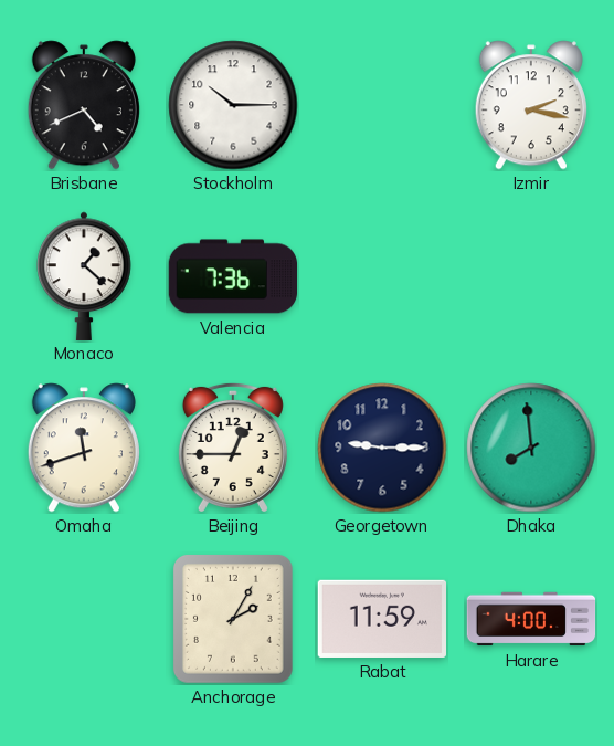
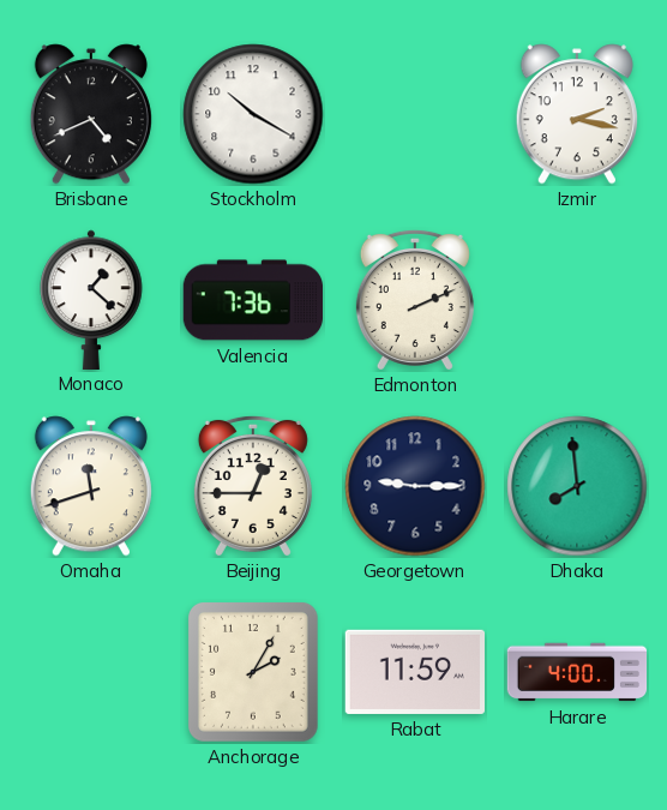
Stockholm: 10:15 -> 10:20
Edmonton: none -> 2:11
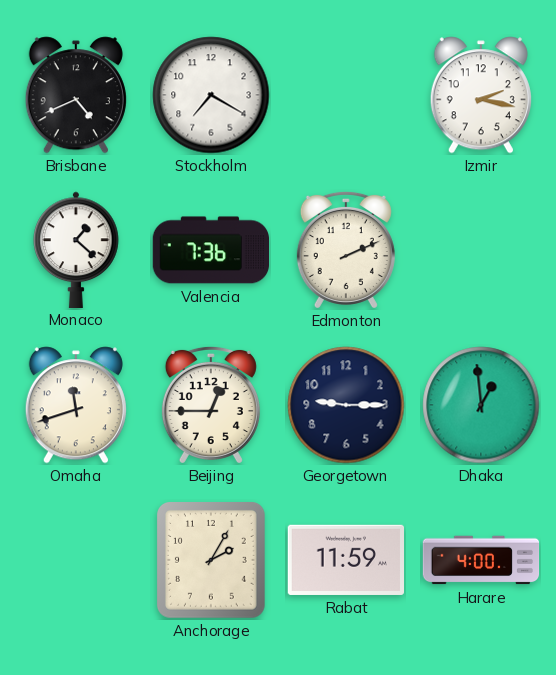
Stockholm: 10:20 -> 7:20
Dhaka: 7:59 -> 12:59
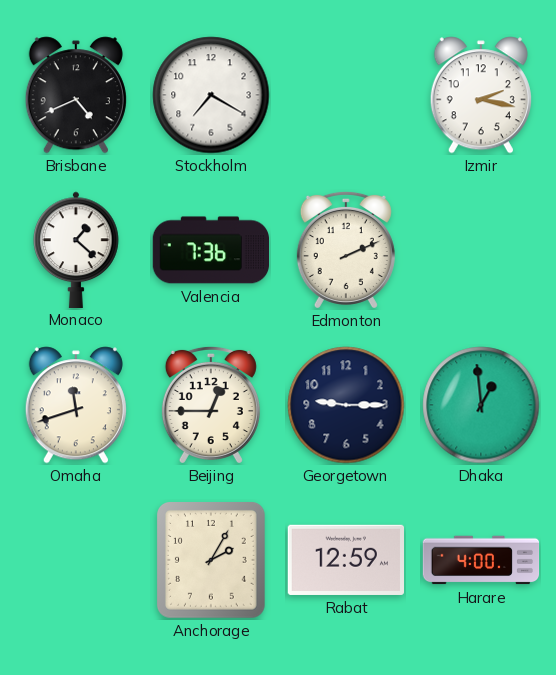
Rabat: 11:59 -> 12:59
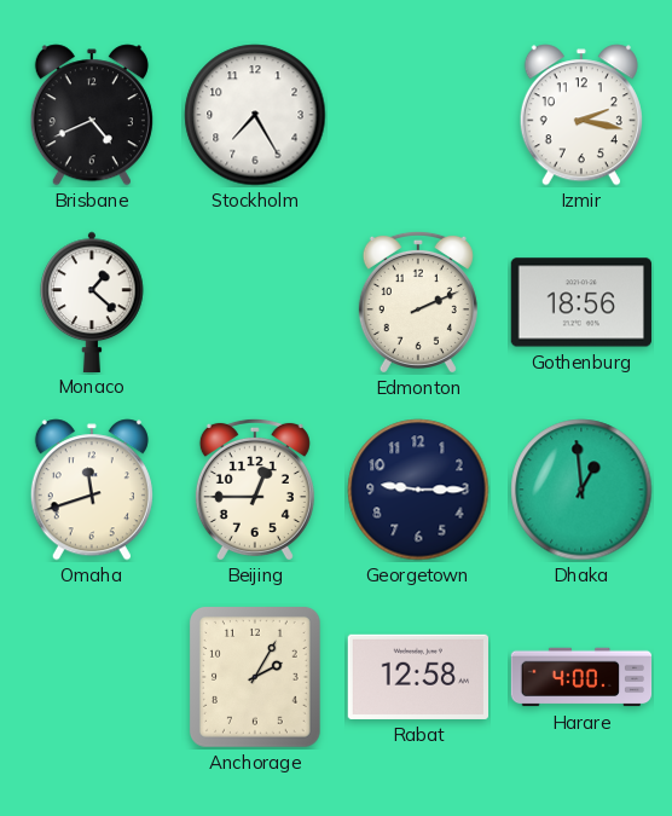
Stockholm: 7:20 -> 7:25
Valencia: 7:36 -> none
Gothenburg: none -> 18:56
Rabat: 12:59 -> 12:58
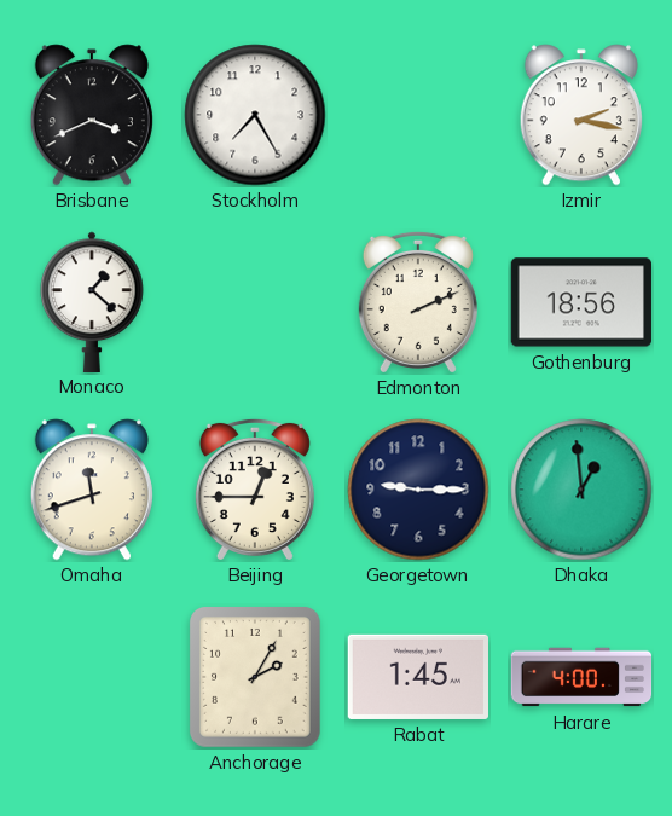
Brisbane: 4:41 -> 3:41
Rabat: 12:58 -> 1:45
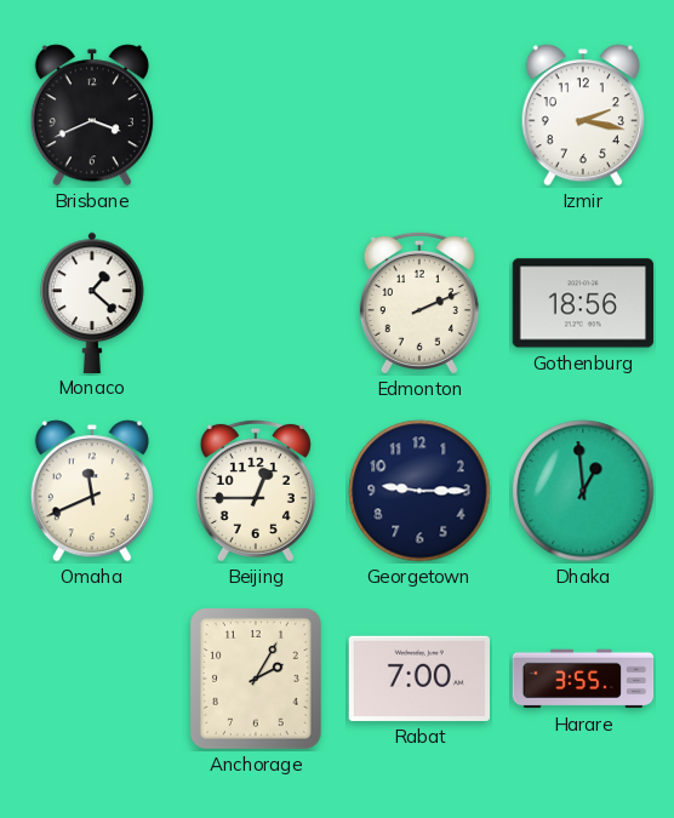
Stockholm: 7:25 -> none
Omaha: 11:42 -> 11:41
Rabat: 1:45 -> 7:00
Harare: 4:00 -> 3:55
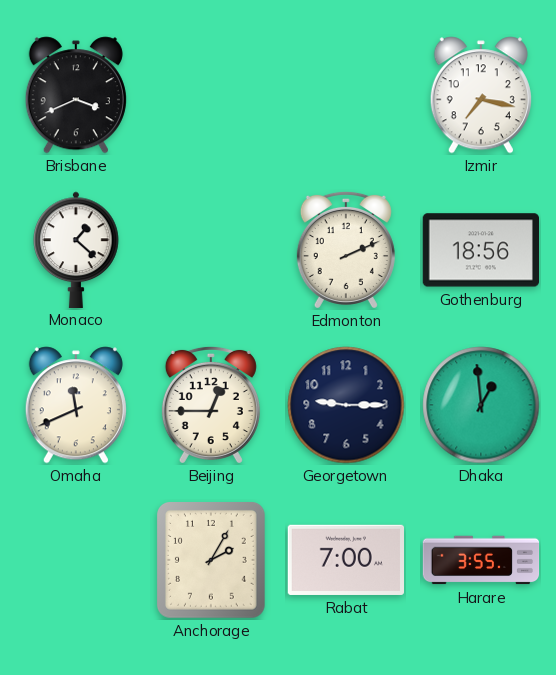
Izmir: 2:17 -> 7:17
